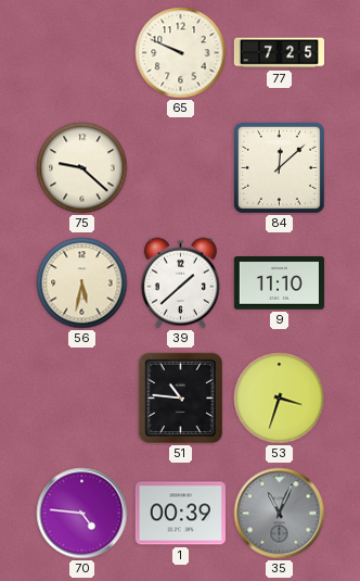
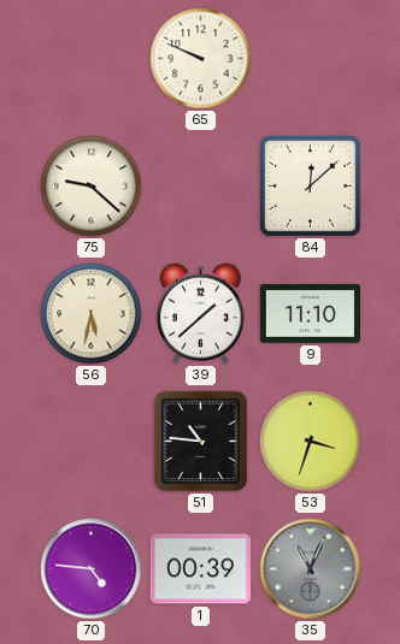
77: 7:25 -> none
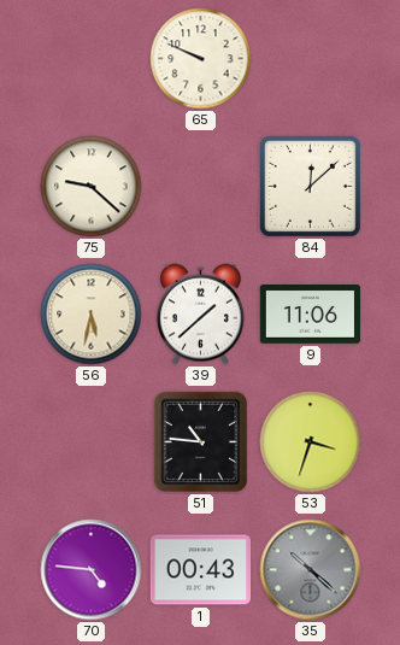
9: 11:10 -> 11:06
1: 00:39 -> 00:43
35: 11:04 -> 10:22
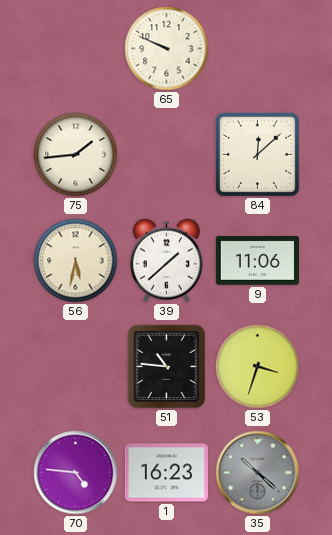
75: 9:22 -> 1:44
1: 00:43 -> 16:23
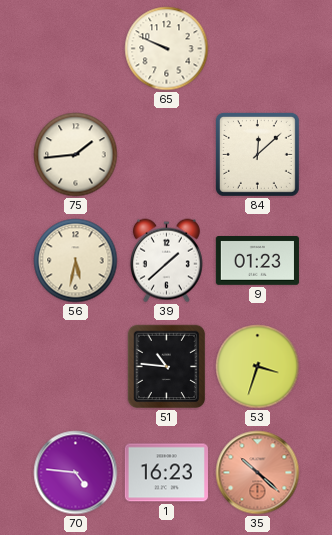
9: 11:06 -> 01:23
35 dial: grey -> salmon
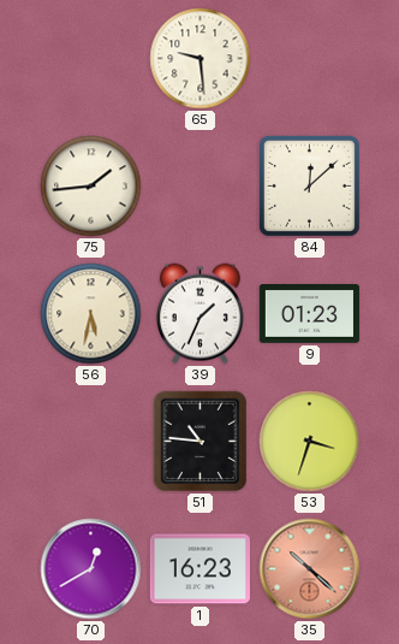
65: 9:49 -> 9:29
39: 1:38 -> 1:34
70: 4:46 -> 12:40
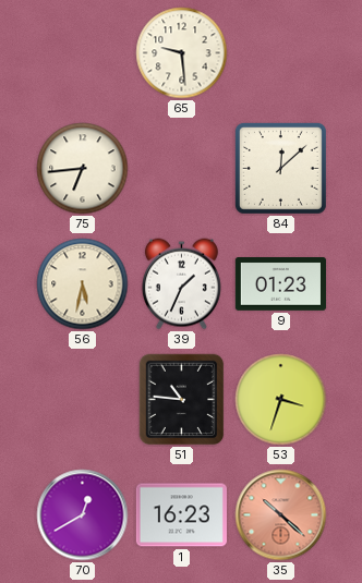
75: 1:44 -> 6:44
